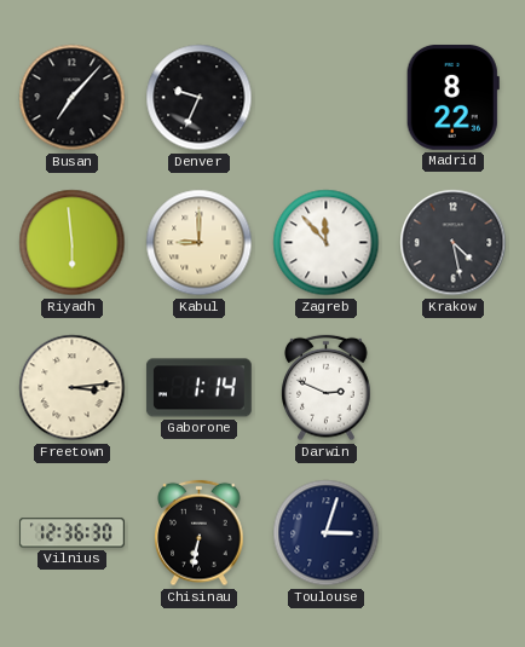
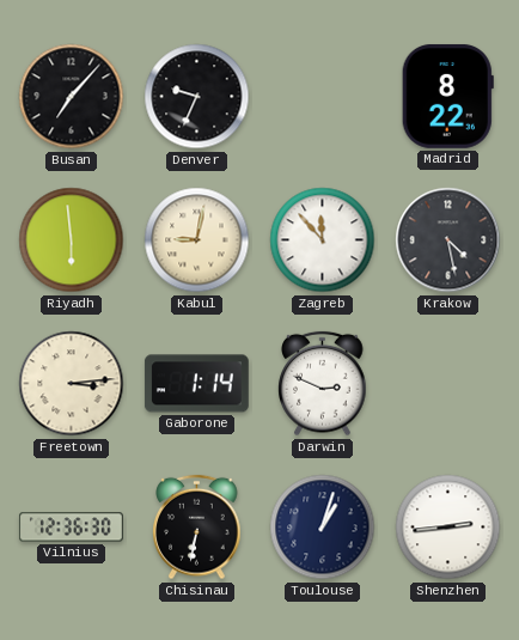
Kabul: 9:00 -> 9:02
Toulouse: 3:03 -> 1:03
Shenzhen: none -> 2:44
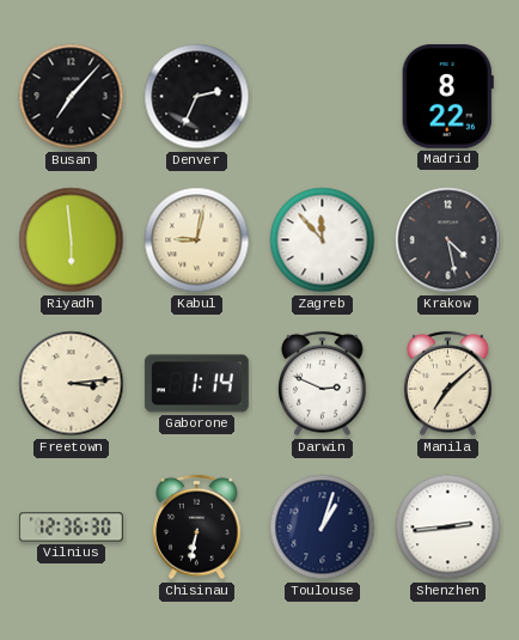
Denver: 9:34 -> 2:34
Manila: none -> 7:08
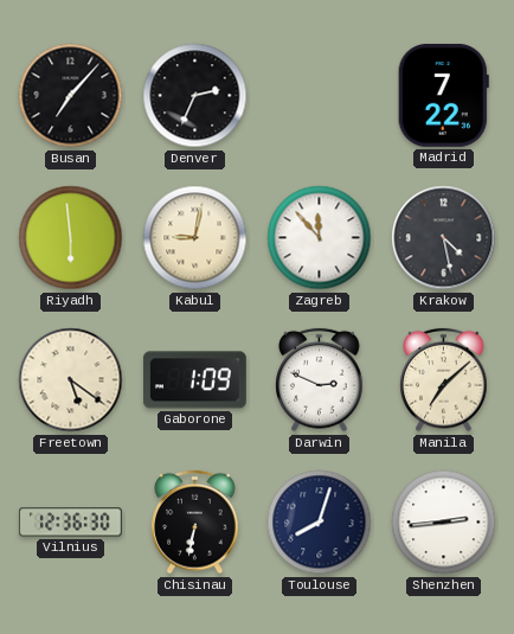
Madrid: 8:22 -> 7:22
Freetown: 3:14 -> 5:21
Gaborone: 1:14 -> 1:09
Toulouse: 1:03 -> 8:03
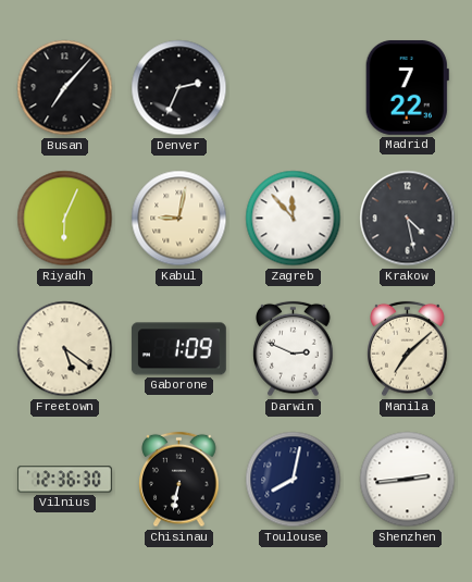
Riyadh: 5:59 -> 6:04
Toulouse: 8:03 -> 8:02
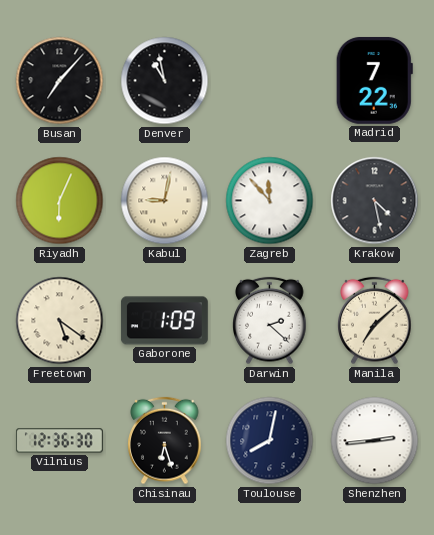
Denver: 2:34 -> 10:58
Darwin: 2:49 -> 2:22
Chisinau: 6:32 -> 6:27
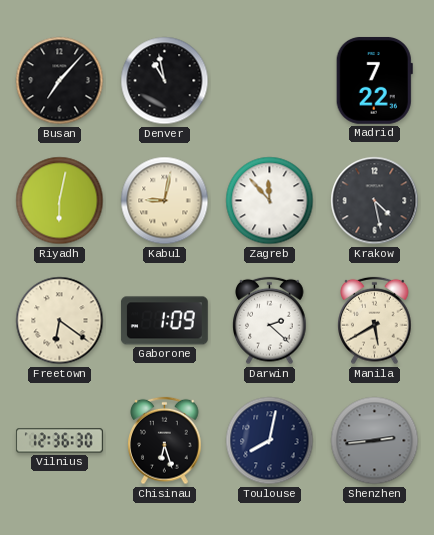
Riyadh: 6:04 -> 6:02
Freetown: 5:21 -> 6:21
Manila: 7:08 -> 5:40
Shenzhen dial: white -> grey
